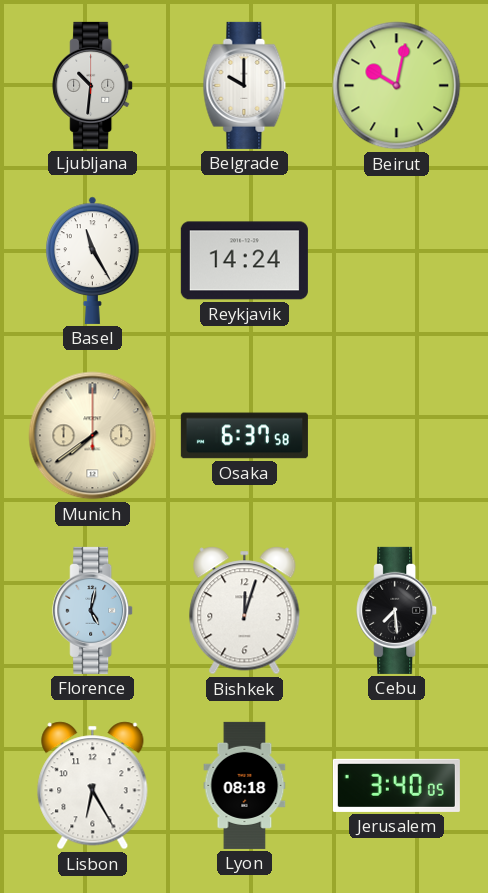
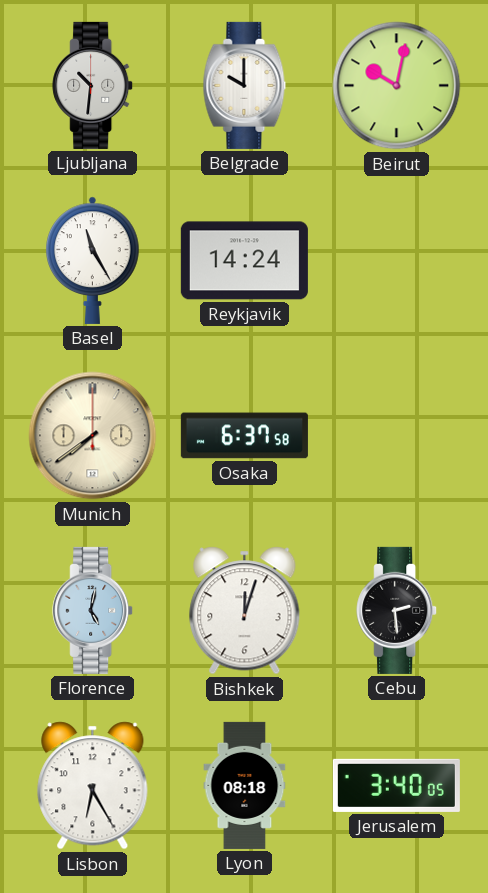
Cebu: 7:29 -> 2:29
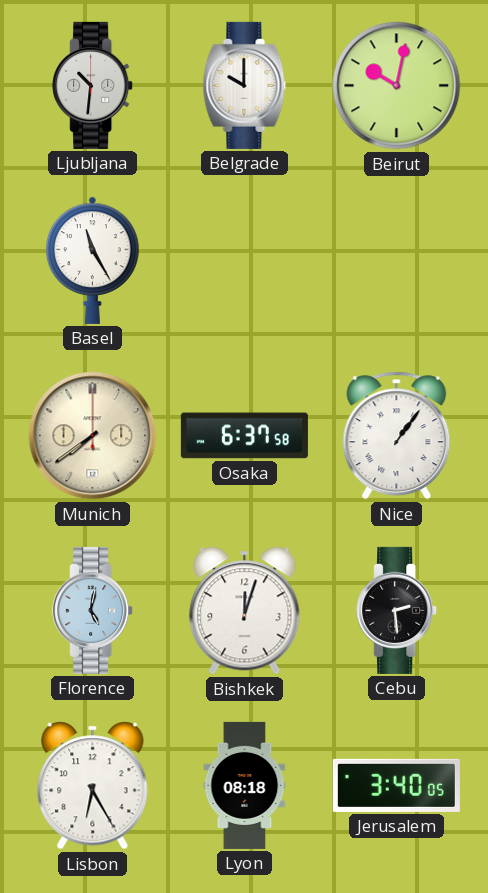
Reykjavik: 14:24 -> none
Nice: none -> 1:06
